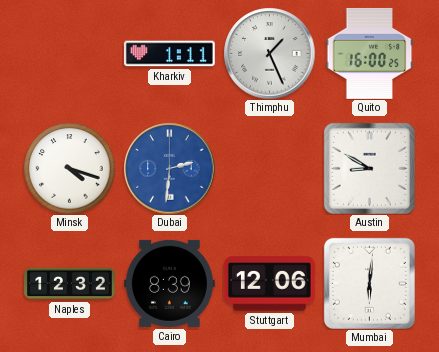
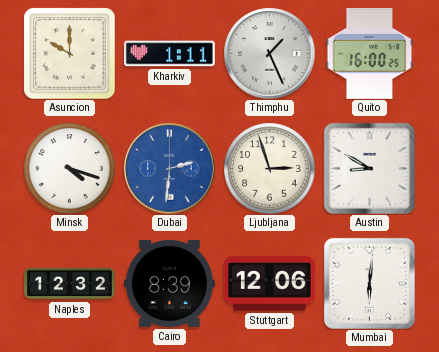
Asuncion: none -> 10:00
Ljubljana: none -> 2:57
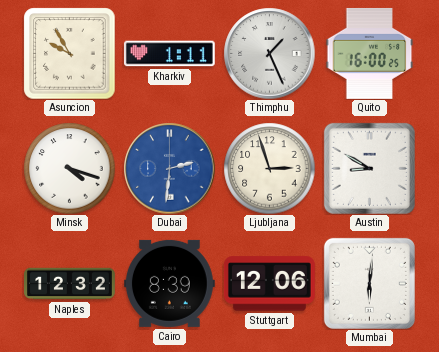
Asuncion: 10:00 -> 9:55
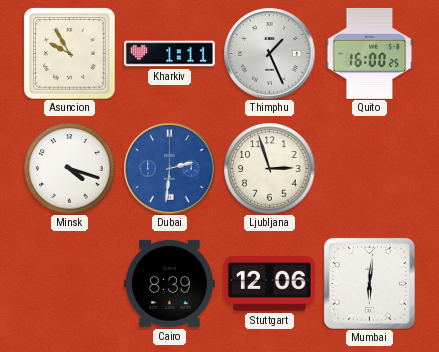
Austin: 8:50 -> none
Naples: 12:32 -> none
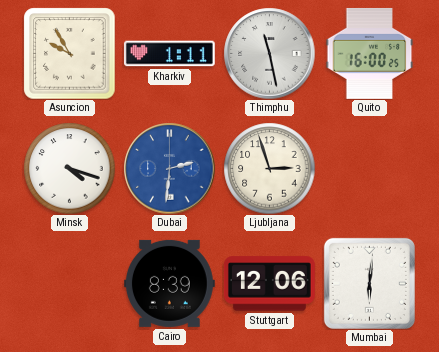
Thimphu: 1:26 -> 11:28
